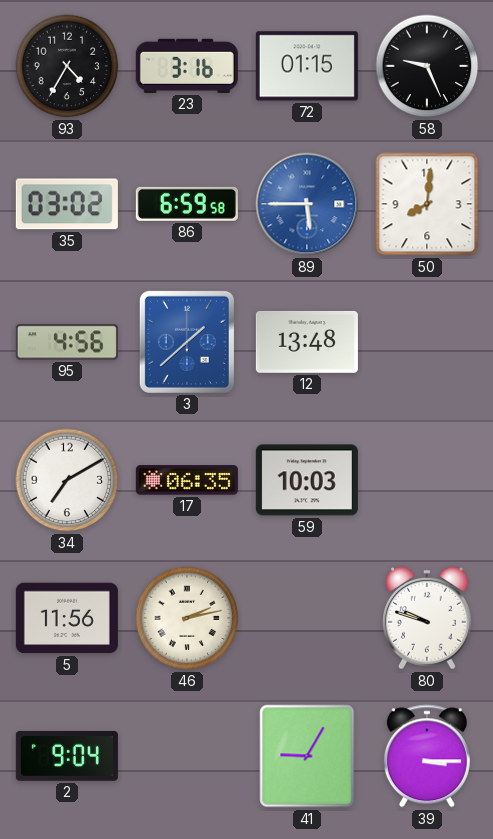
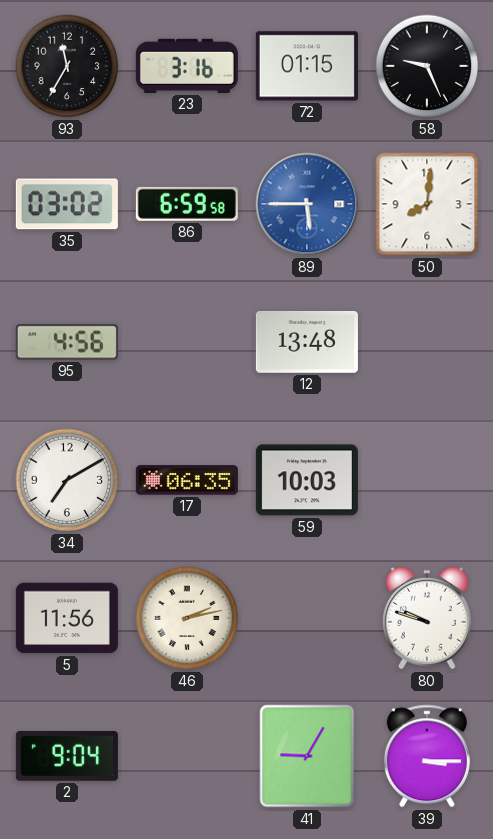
93: 4:35 -> 11:35
3: 1:38 -> none
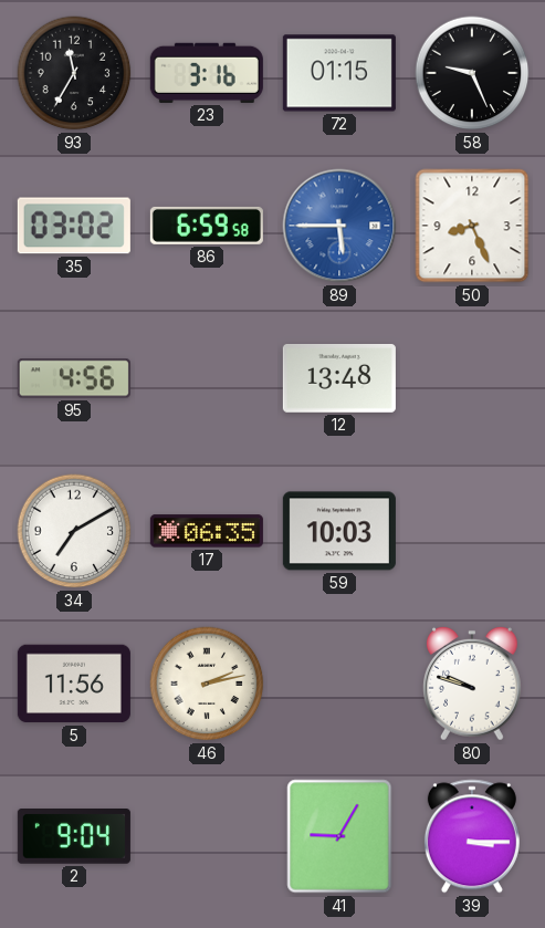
50: 8:01 -> 8:26
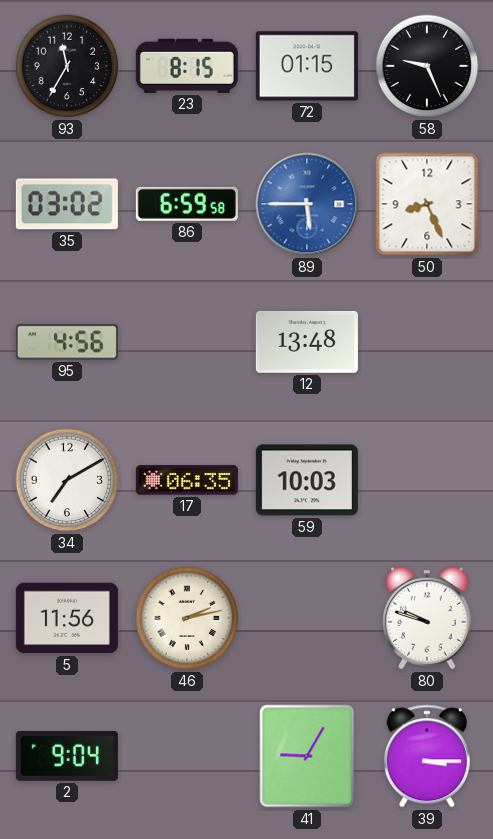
23: 3:16 -> 8:15
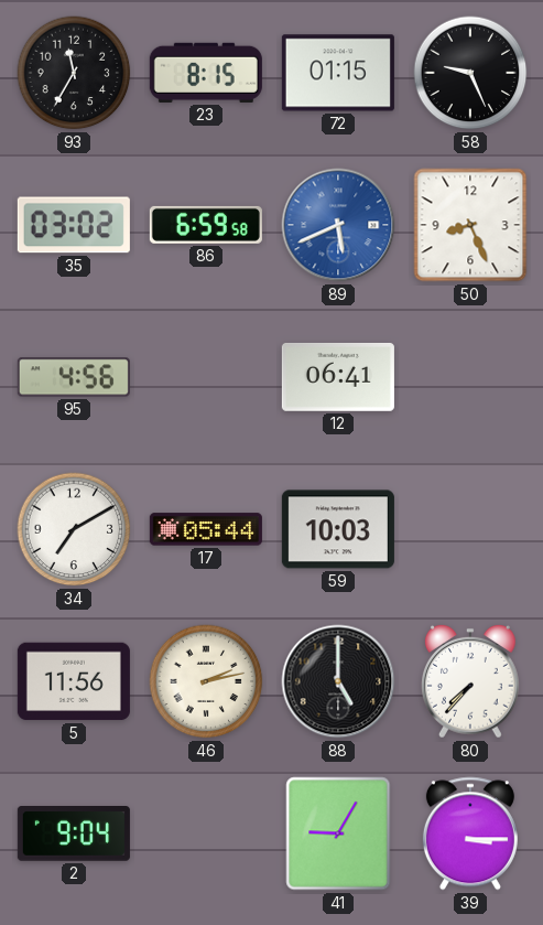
89: 5:45 -> 5:41
12: 13:48 -> 06:41
17: 06:35 -> 05:44
88: none -> 5:00
80: 9:48 -> 7:37
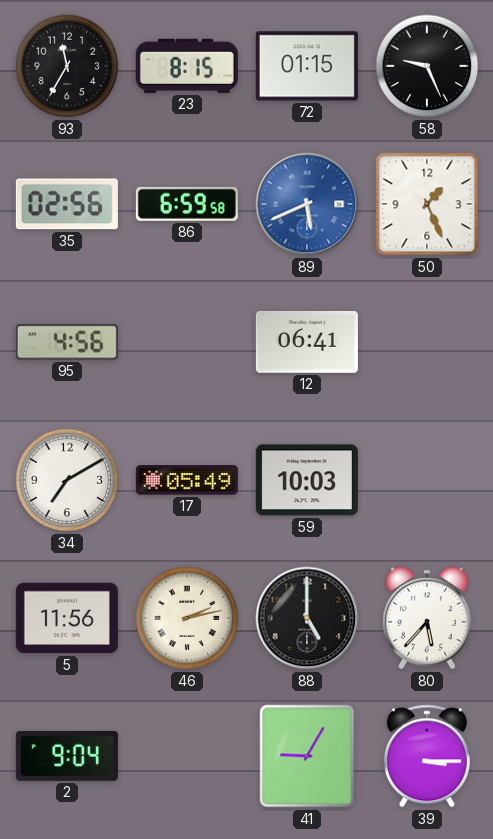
35: 03:02 -> 02:56
50: 8:26 -> 1:26
17: 05:44 -> 05:49
80: 7:37 -> 5:37
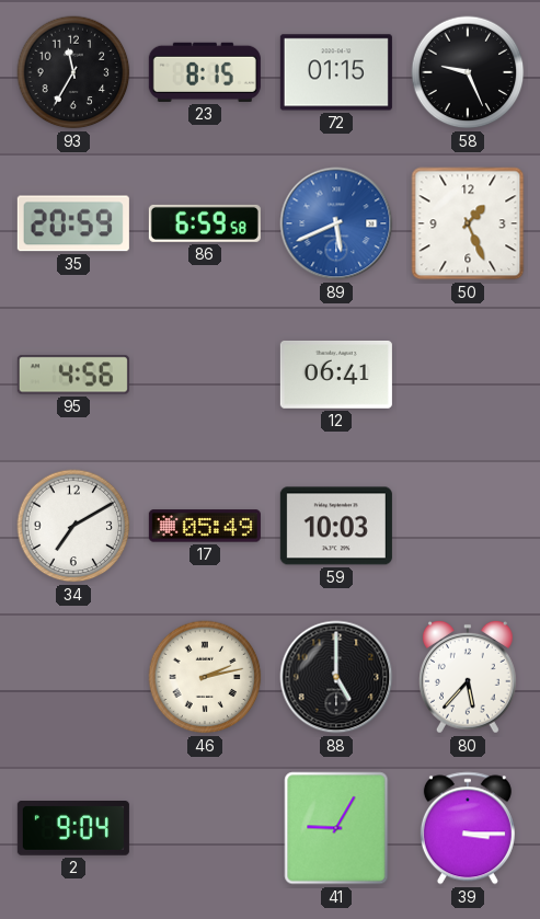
35: 02:56 -> 20:59
5: 11:56 -> none
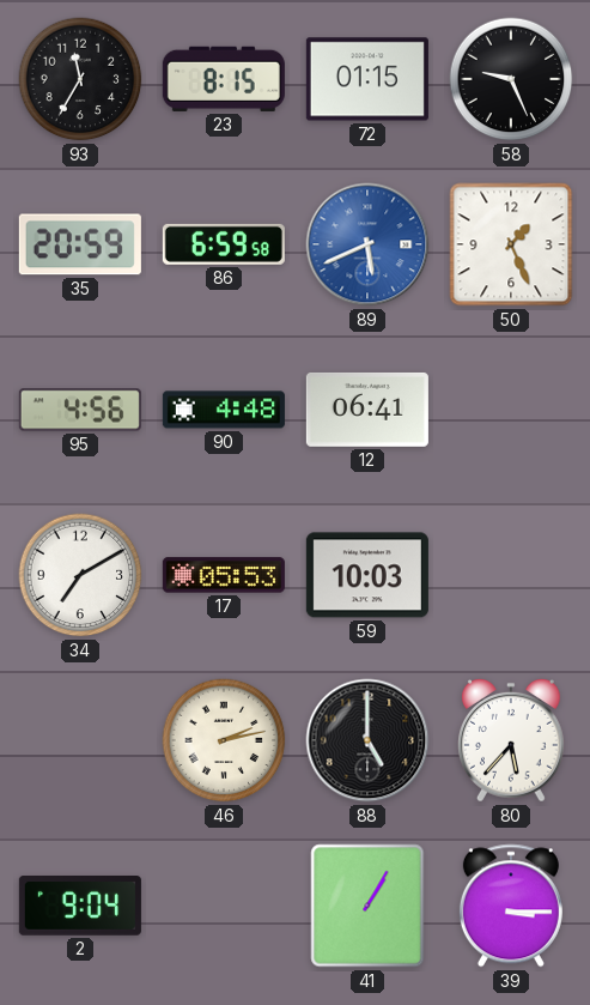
90: none -> 4:48
17: 05:49 -> 05:53
41: 9:05 -> 1:05
